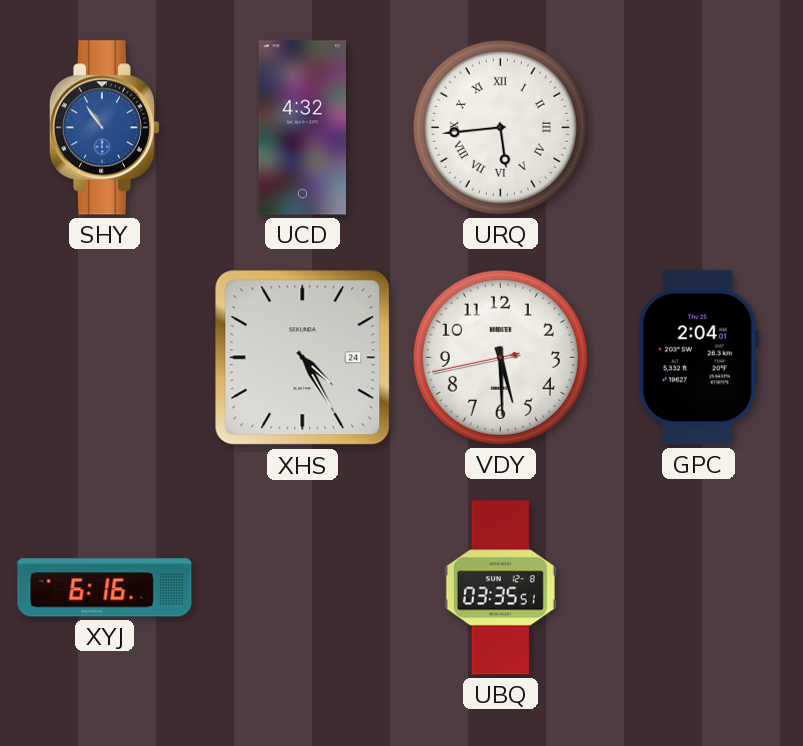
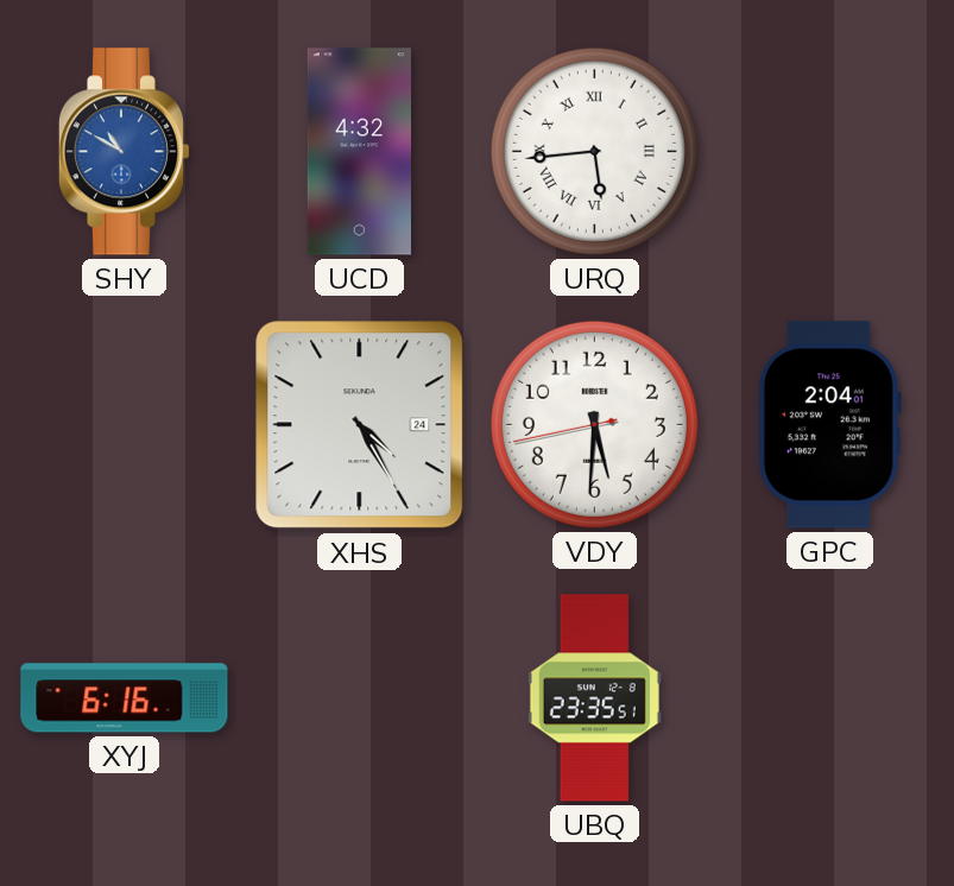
SHY: 10:54 -> 10:50
VDY: 5:29 -> 5:30
UBQ: 03:35 -> 23:35
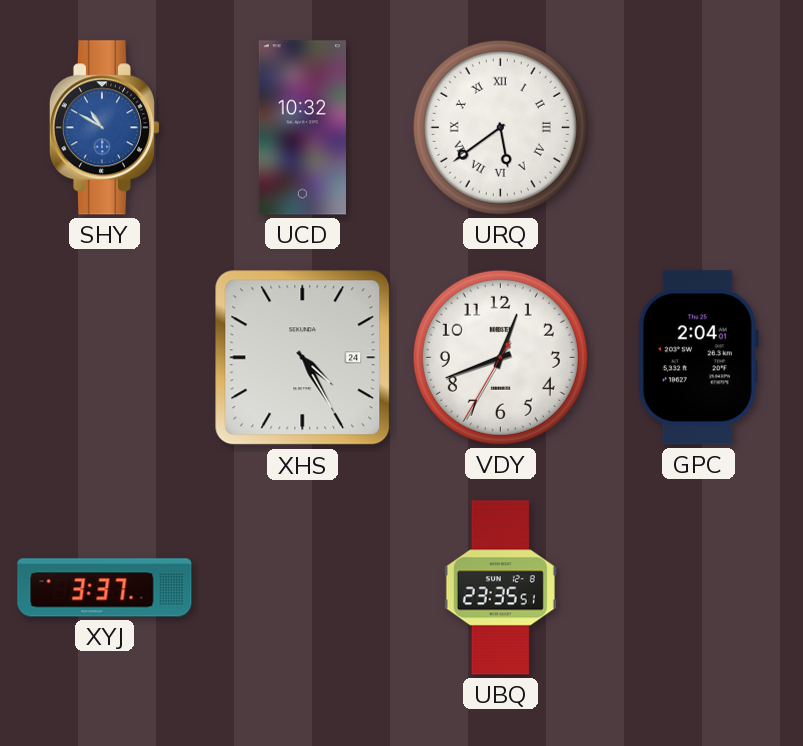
UCD: 4:32 -> 10:32
URQ: 5:44 -> 5:39
VDY: 5:30 -> 12:41
XYJ: 6:16 -> 3:37
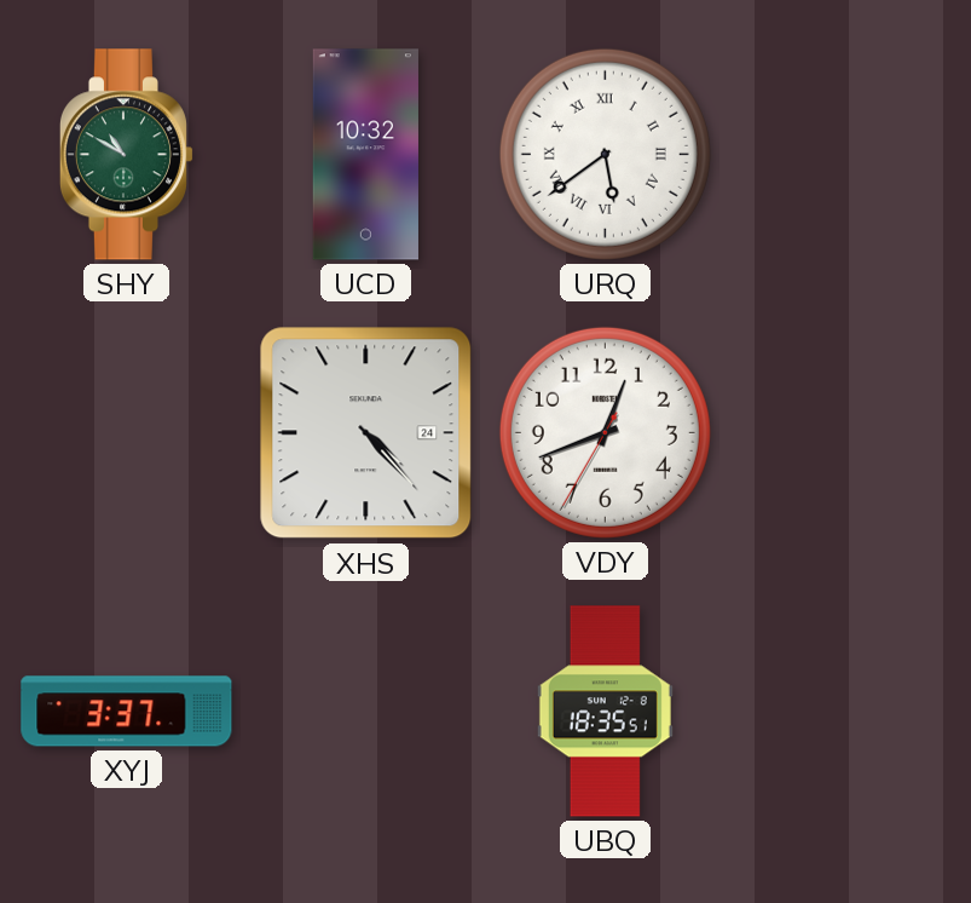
SHY dial: blue -> green
XHS: 4:25 -> 4:23
GPC: 2:04 -> none
UBQ: 23:35 -> 18:35
